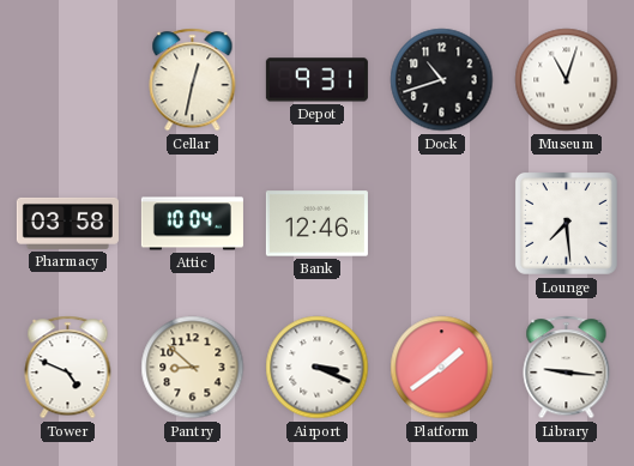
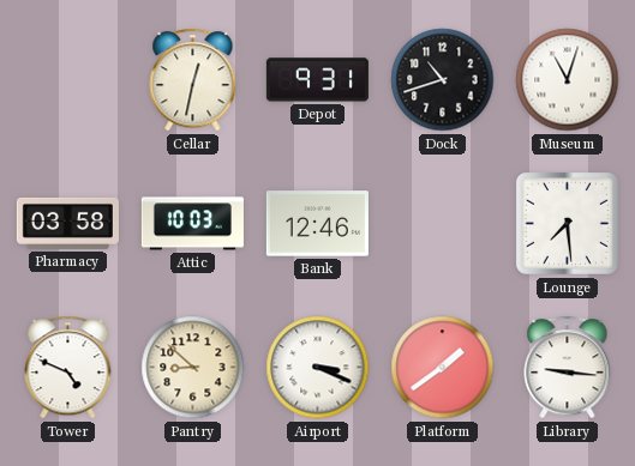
Attic: 10:04 -> 10:03
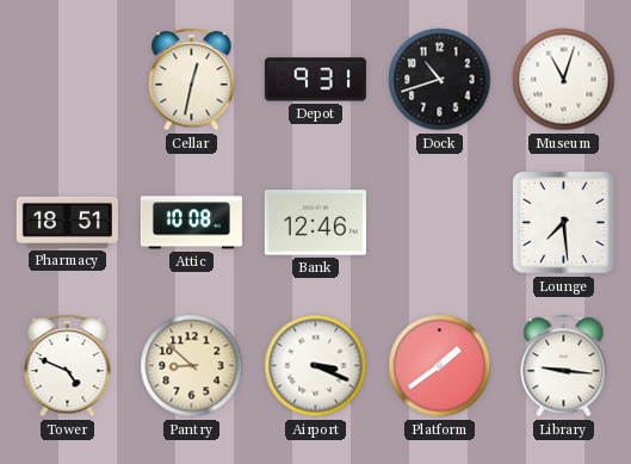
Pharmacy: 03:58 -> 18:51
Attic: 10:03 -> 10:08
